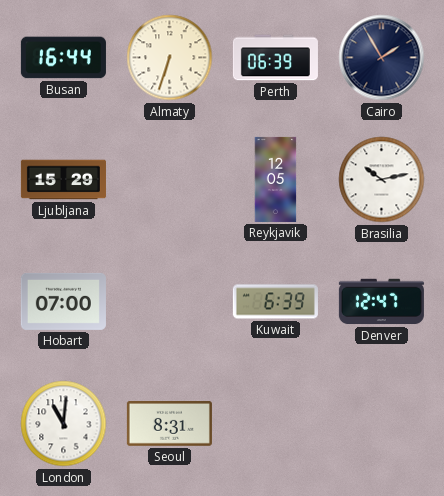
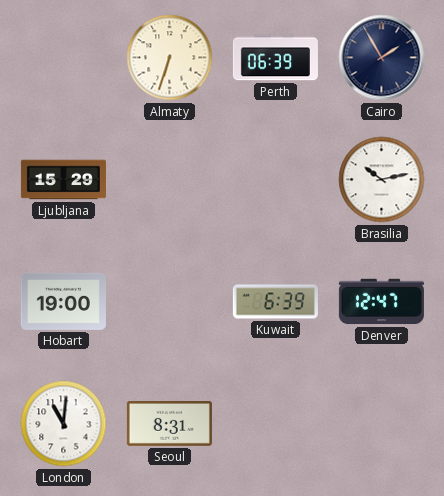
Busan: 16:44 -> none
Reykjavik: 12:05 -> none
Hobart: 07:00 -> 19:00
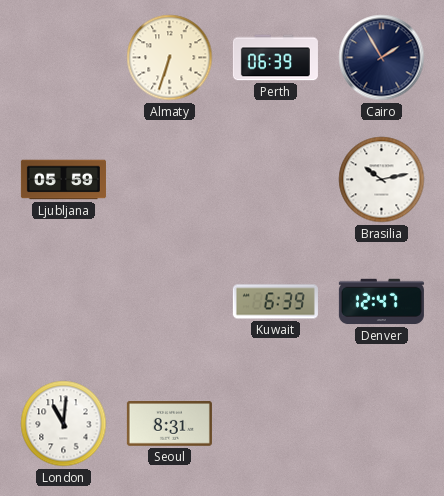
Ljubljana: 15:29 -> 05:59
Hobart: 19:00 -> none
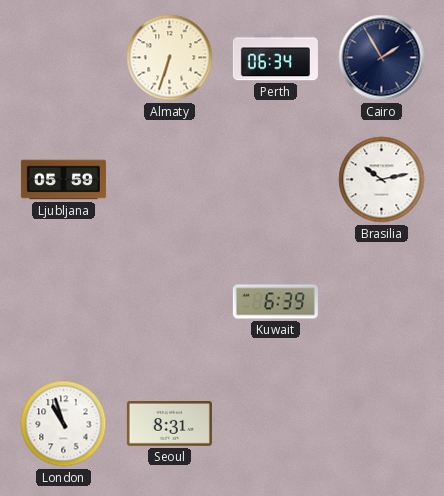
Perth: 06:39 -> 06:34
Denver: 12:47 -> none
London: 11:01 -> 10:57
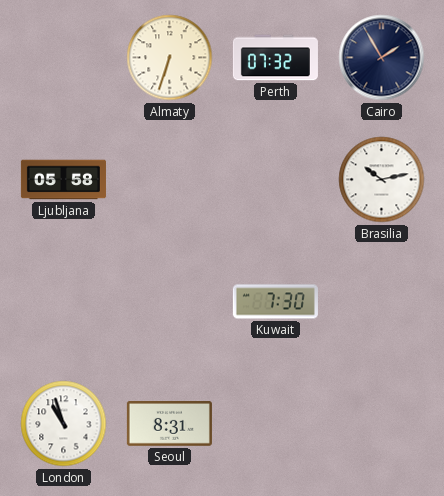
Perth: 06:34 -> 07:32
Ljubljana: 05:59 -> 05:58
Kuwait: 6:39 -> 7:30
